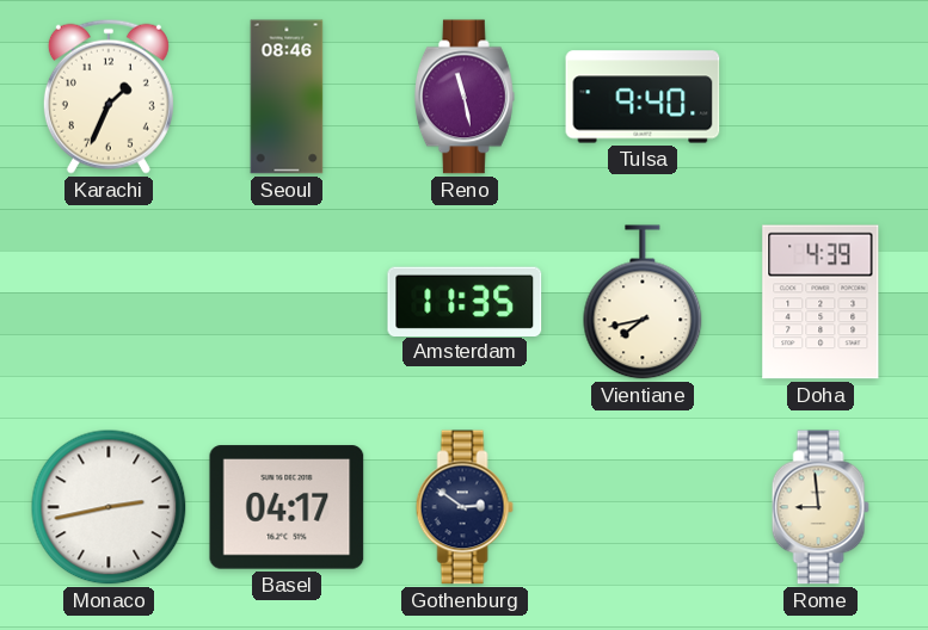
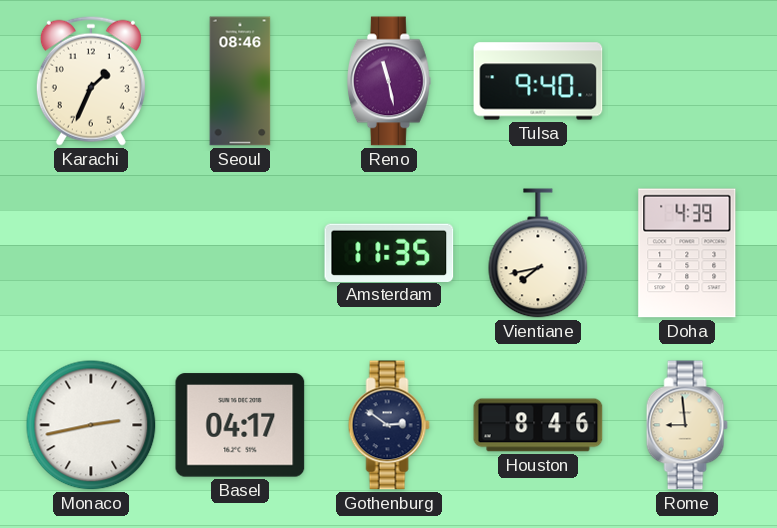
Houston: none -> 8:46
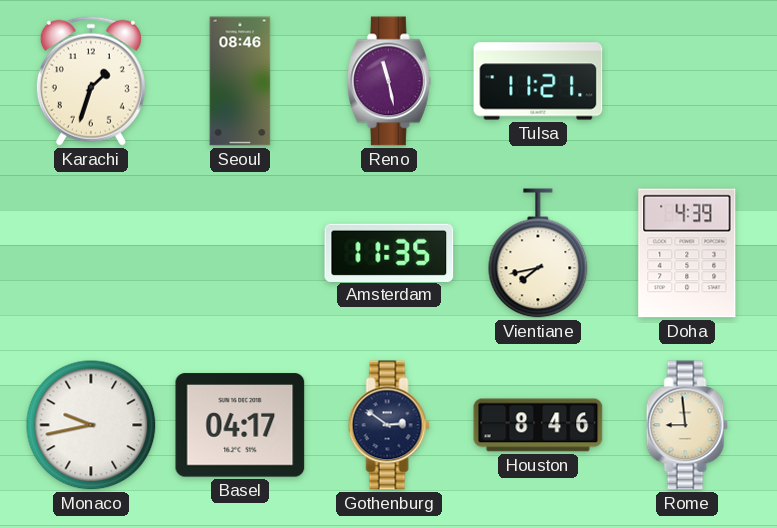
Karachi: 1:34 -> 1:33
Tulsa: 9:40 -> 11:21
Monaco: 2:43 -> 9:43
